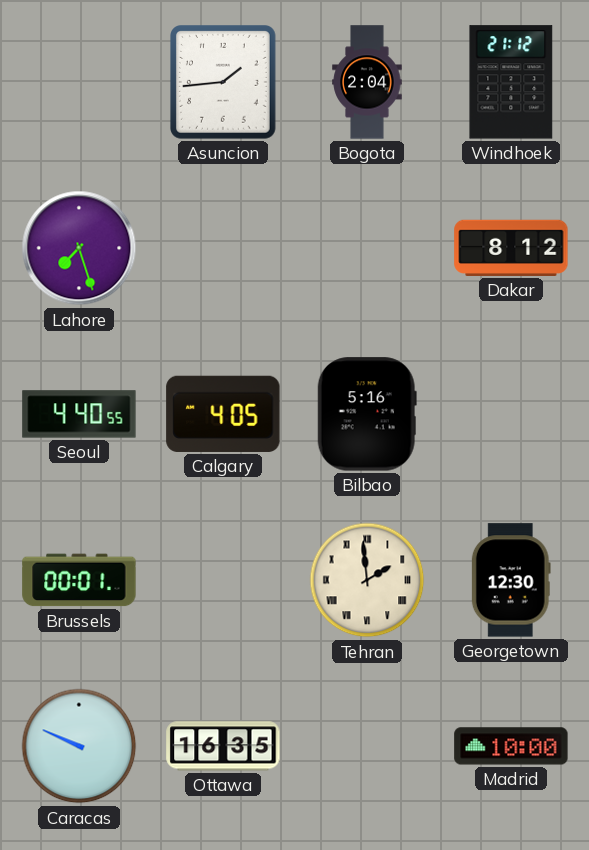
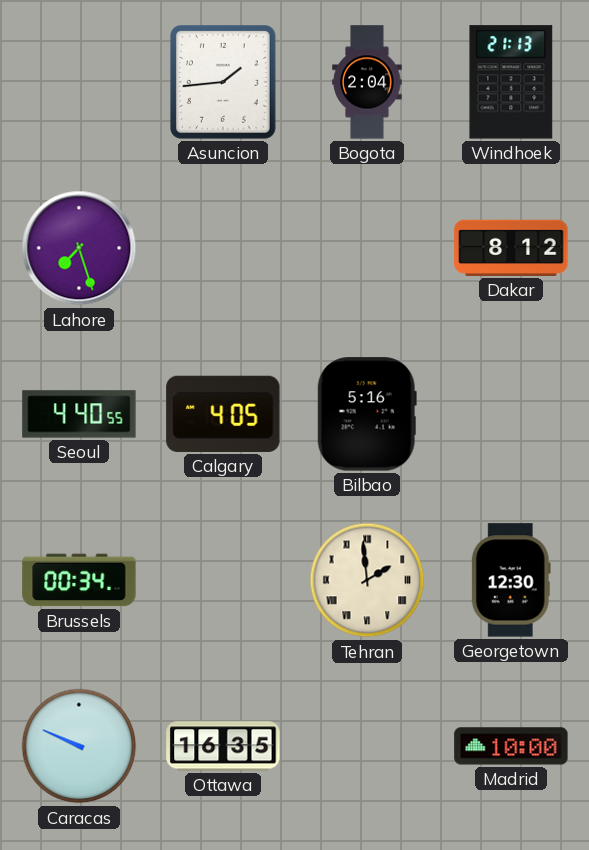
Windhoek: 21:12 -> 21:13
Brussels: 00:01 -> 00:34
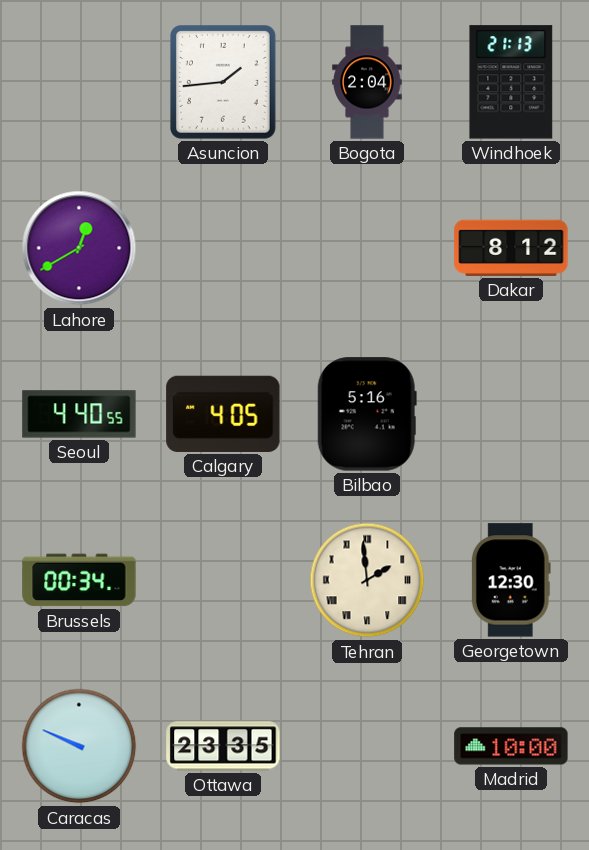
Lahore: 7:27 -> 12:40
Ottawa: 16:35 -> 23:35
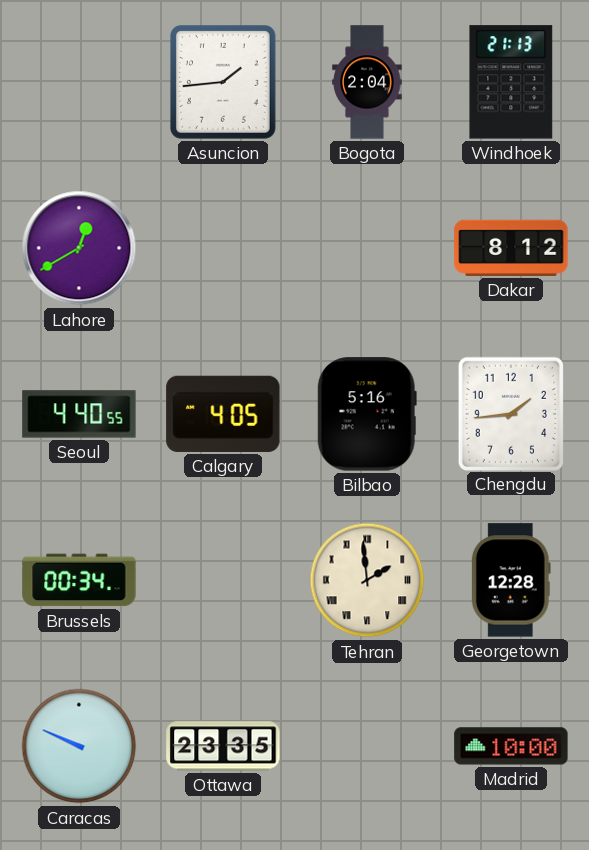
Chengdu: none -> 1:44
Georgetown: 12:30 -> 12:28
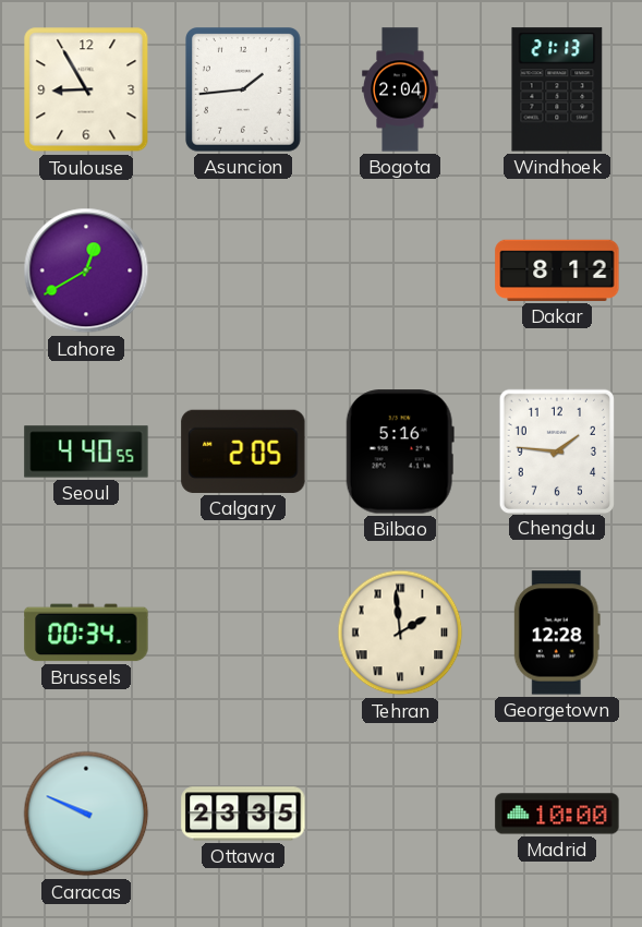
Toulouse: none -> 8:55
Calgary: 4:05 -> 2:05
Chengdu: 1:44 -> 1:46
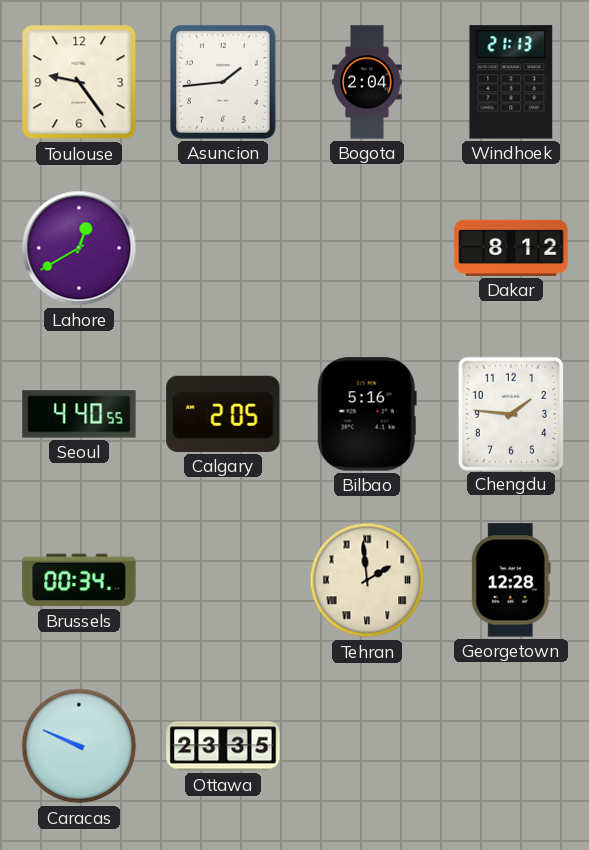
Toulouse: 8:55 -> 9:24
Madrid: 10:00 -> none
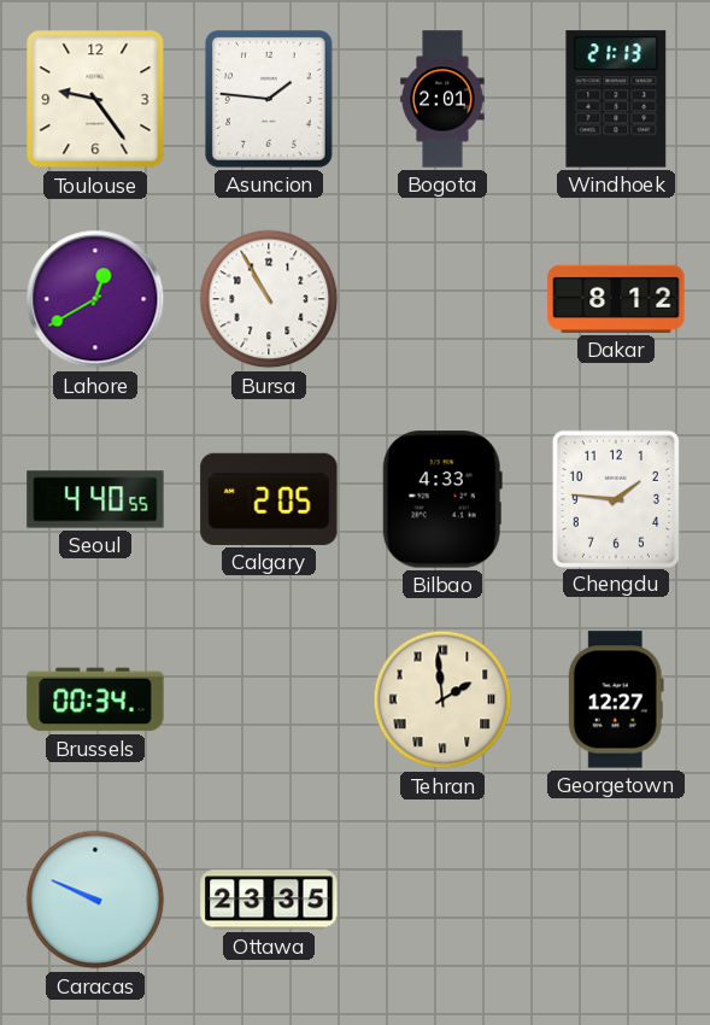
Asuncion: 1:44 -> 1:46
Bogota: 2:04 -> 2:01
Bursa: none -> 10:55
Bilbao: 5:16 -> 4:33
Georgetown: 12:28 -> 12:27
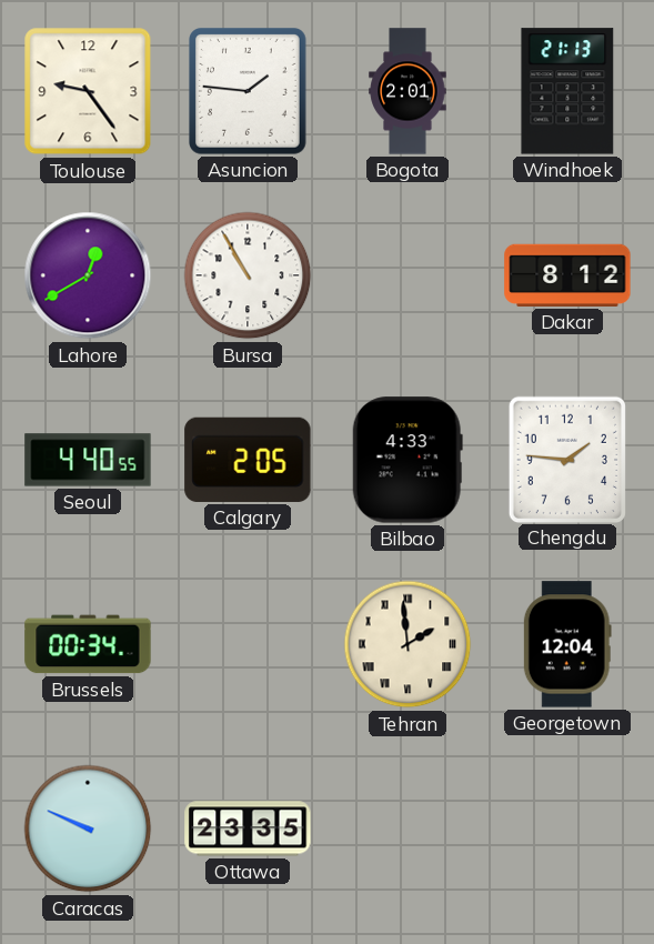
Georgetown: 12:27 -> 12:04
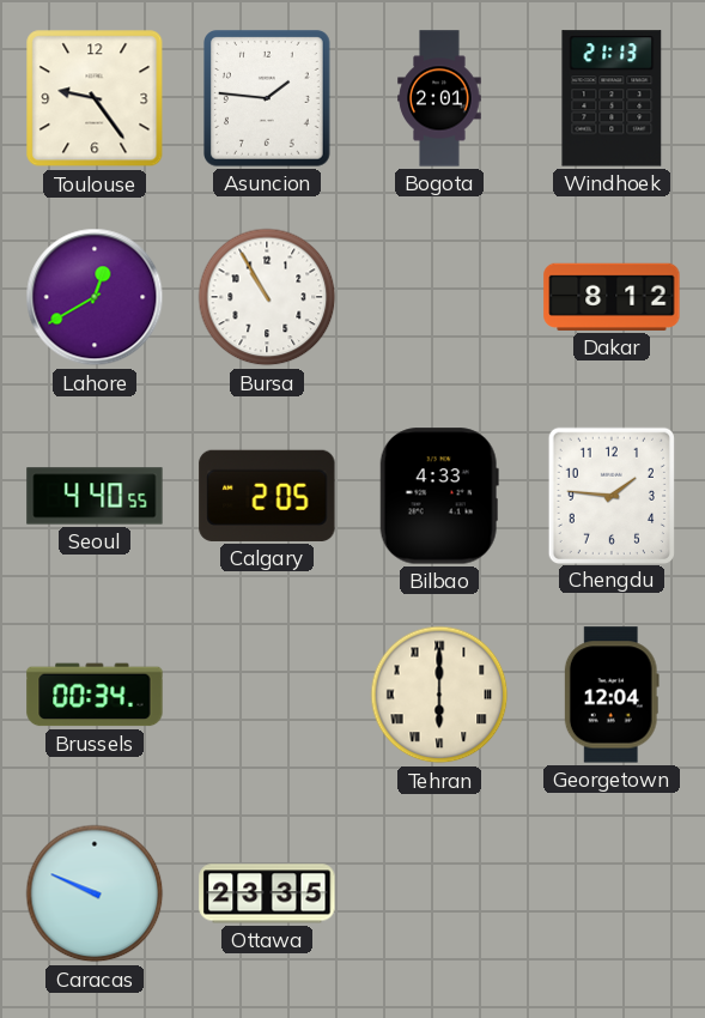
Tehran: 1:59 -> 6:00
